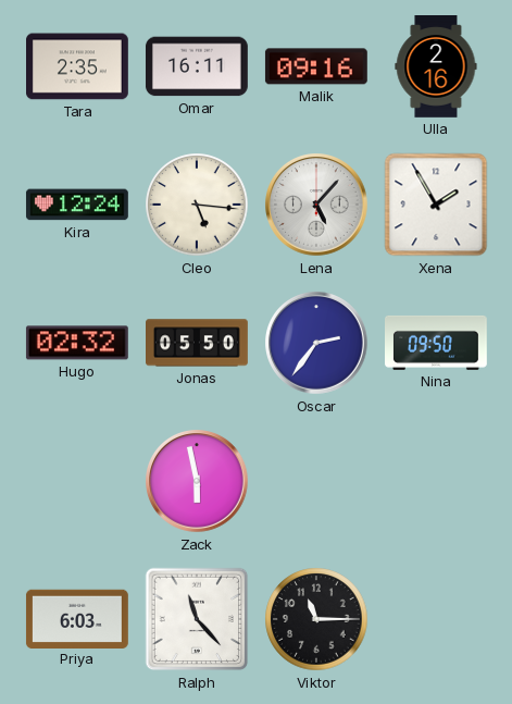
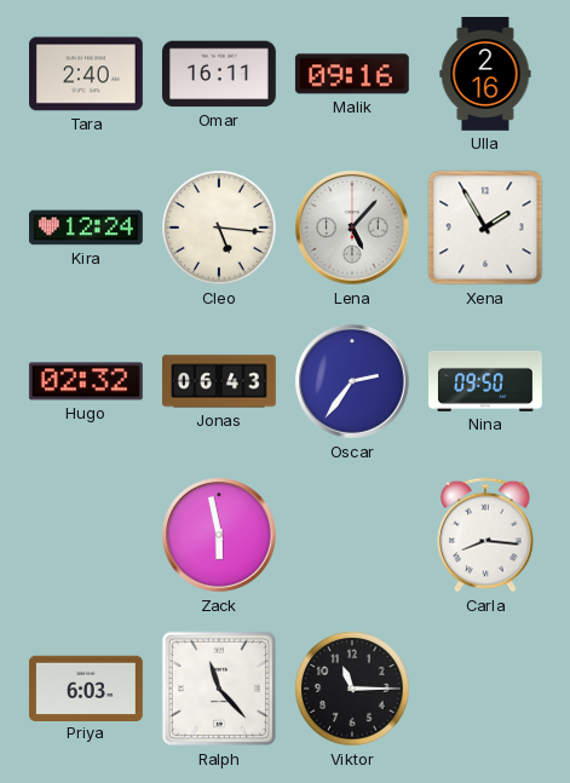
Tara: 2:35 -> 2:40
Jonas: 05:50 -> 06:43
Carla: none -> 8:16
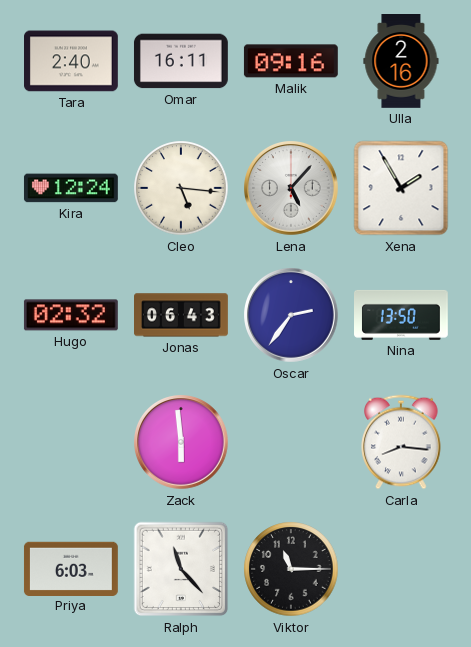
Nina: 09:50 -> 13:50
Zack: 5:58 -> 5:59
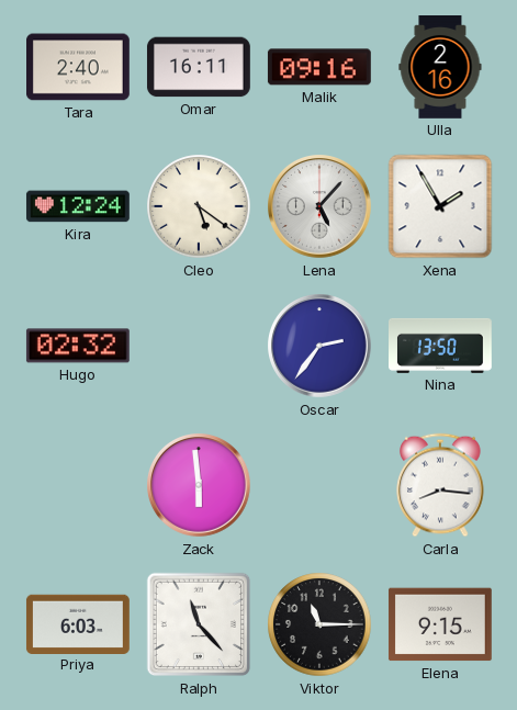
Cleo: 5:16 -> 5:21
Jonas: 06:43 -> none
Elena: none -> 9:15
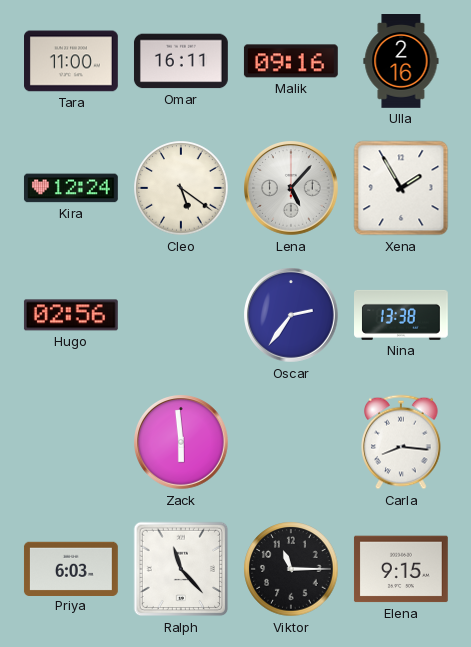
Tara: 2:40 -> 11:00
Hugo: 02:32 -> 02:56
Nina: 13:50 -> 13:38
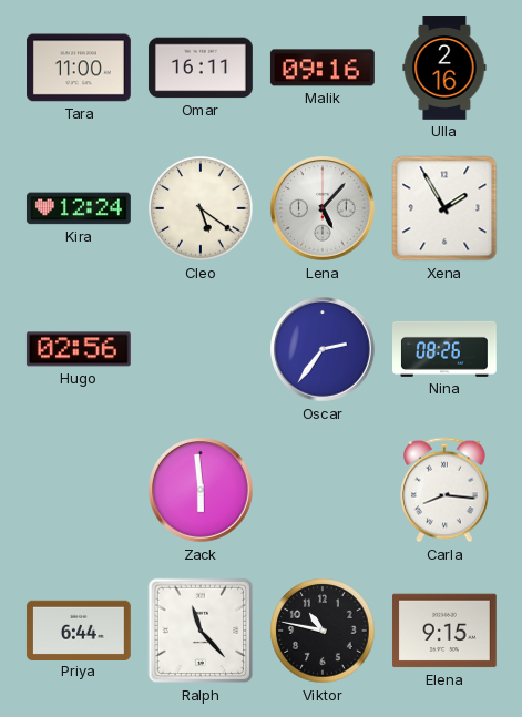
Nina: 13:38 -> 08:26
Priya: 6:03 -> 6:44
Viktor: 11:15 -> 10:47
